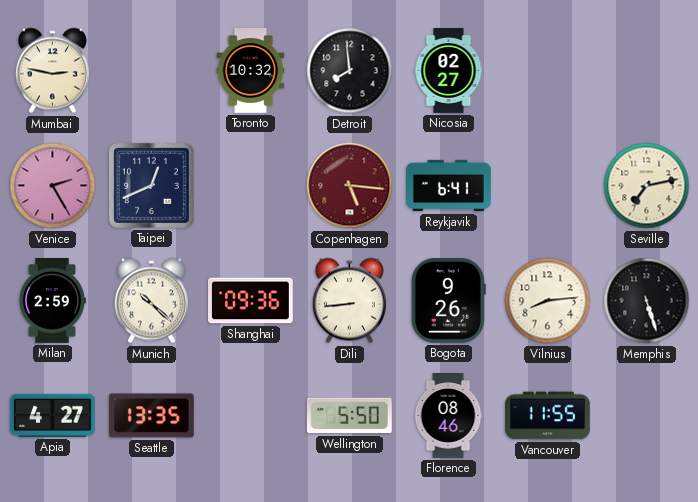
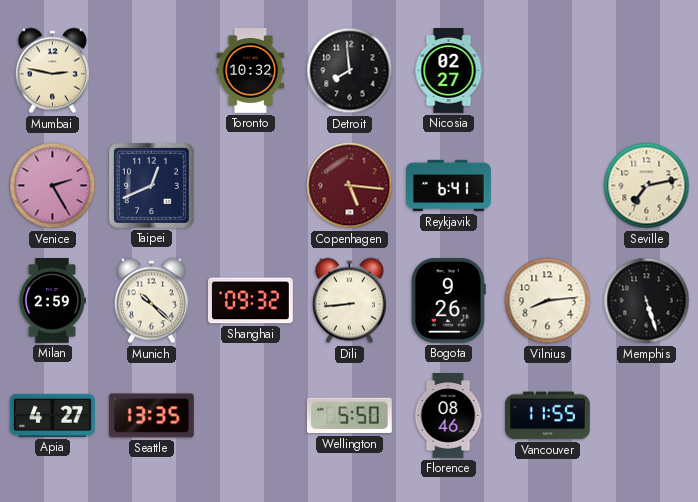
Shanghai: 09:36 -> 09:32
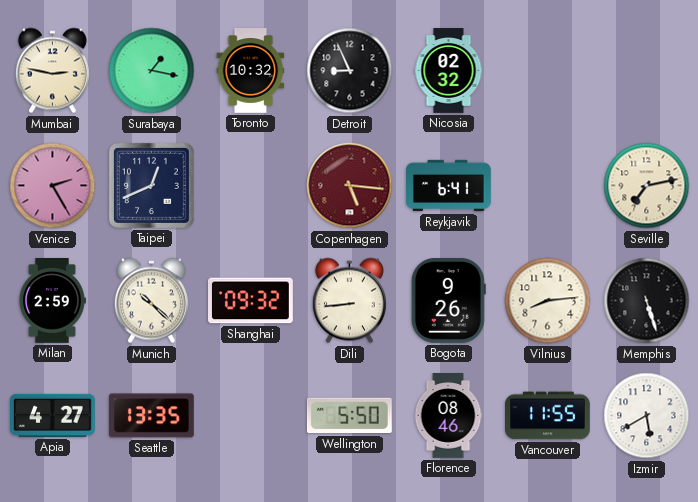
Surabaya: none -> 1:17
Detroit: 7:59 -> 8:56
Nicosia: 02:27 -> 02:32
Izmir: none -> 5:40
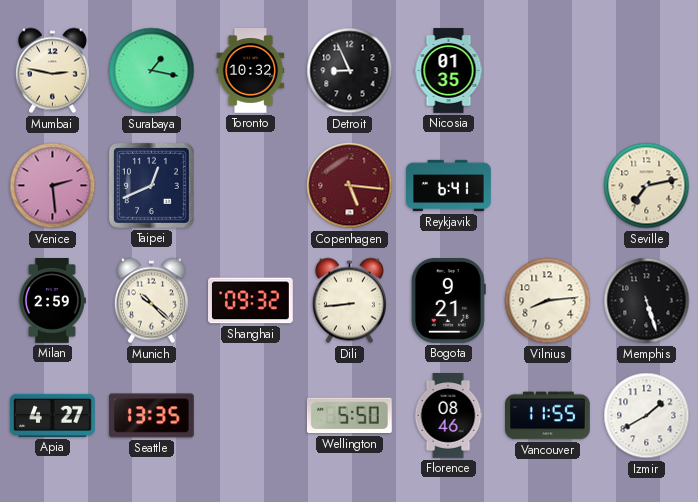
Nicosia: 02:32 -> 01:35
Venice: 2:25 -> 2:29
Bogota: 9:26 -> 9:21
Izmir: 5:40 -> 1:40
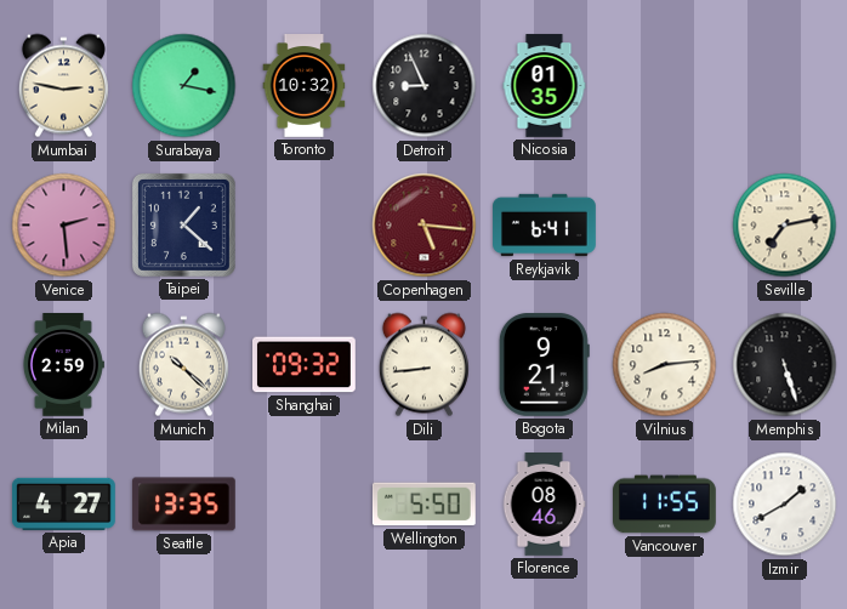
Taipei: 12:41 -> 1:22
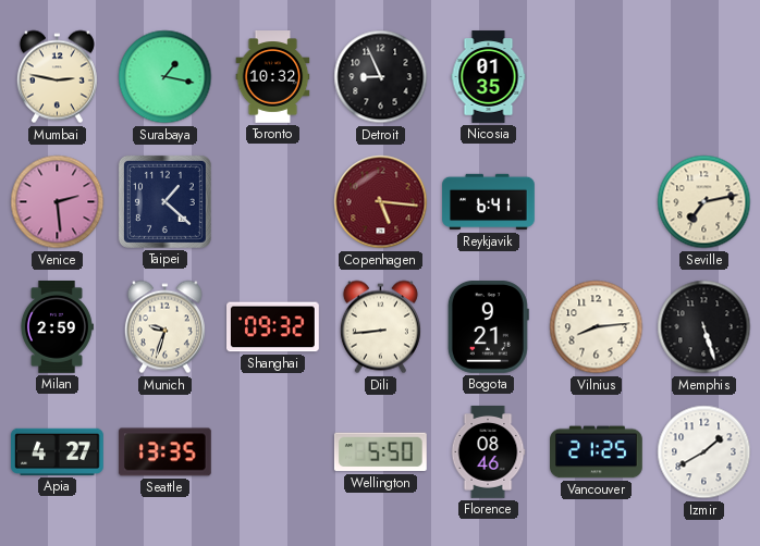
Munich: 10:22 -> 9:33
Vancouver: 11:55 -> 21:25
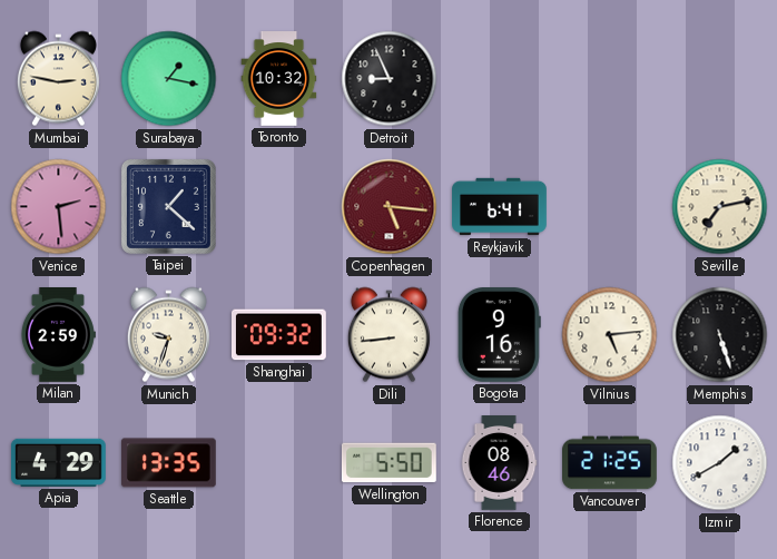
Nicosia: 01:35 -> none
Bogota: 9:21 -> 9:16
Vilnius: 8:14 -> 5:14
Apia: 4:27 -> 4:29
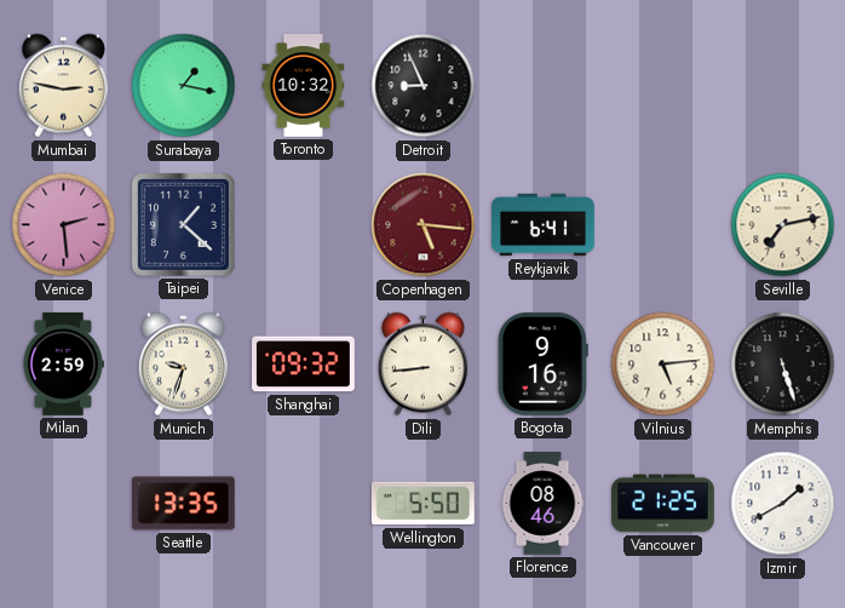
Apia: 4:29 -> none
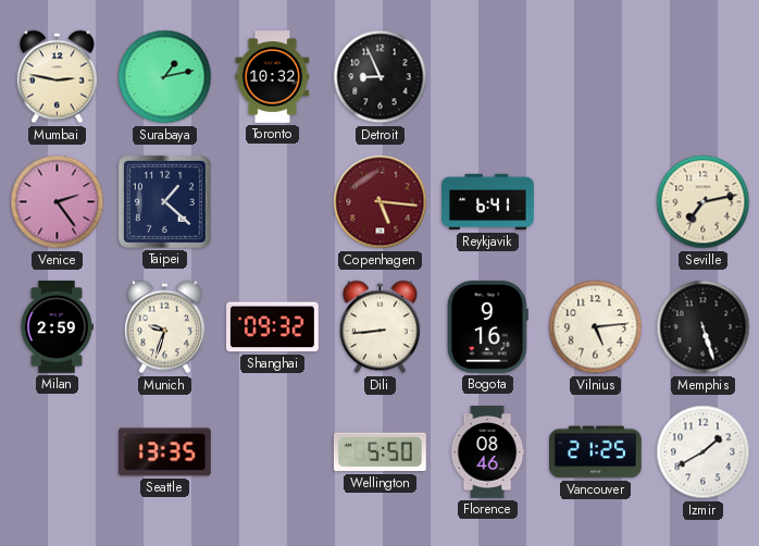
Surabaya: 1:17 -> 1:13
Venice: 2:29 -> 2:24
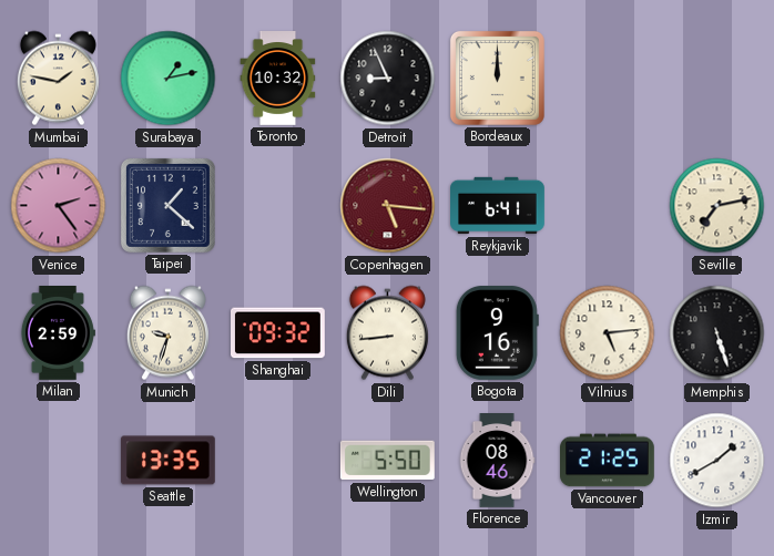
Mumbai: 2:47 -> 1:47
Bordeaux: none -> 12:00
